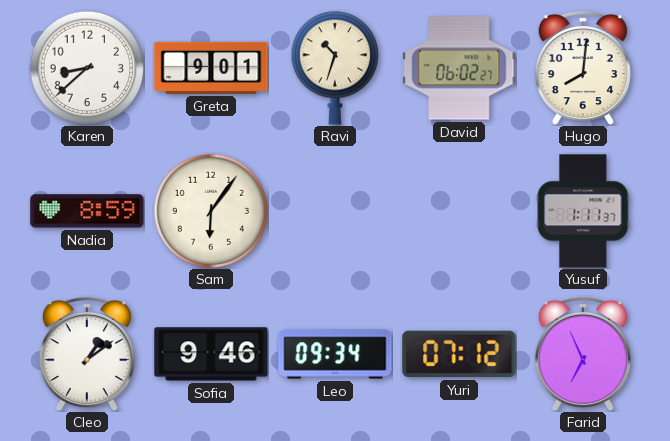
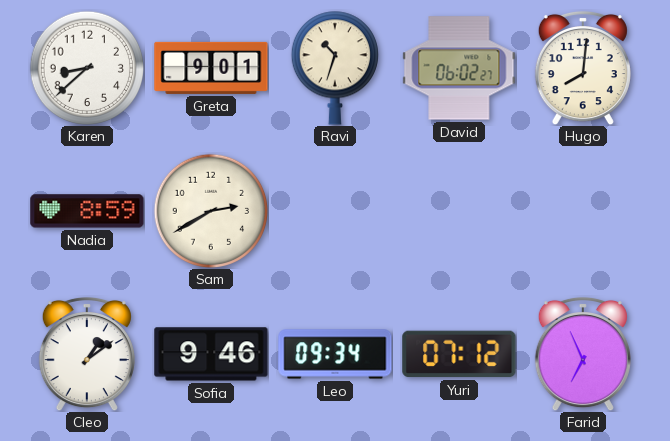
Sam: 6:06 -> 2:40
Yusuf: 1:11 -> none
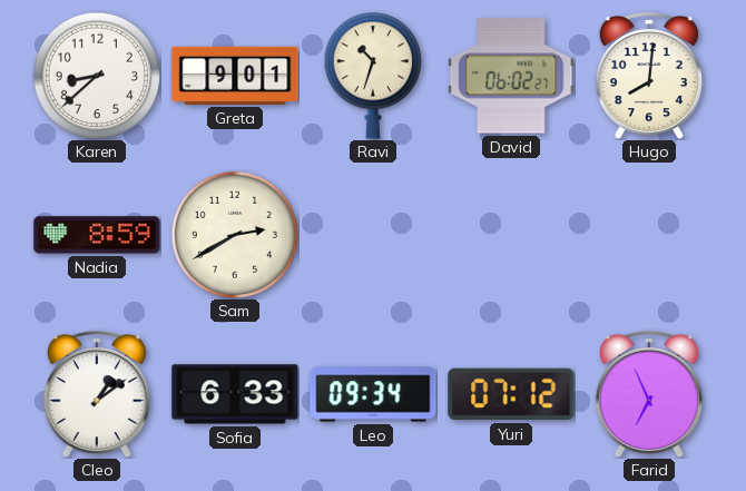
Sofia: 9:46 -> 6:33
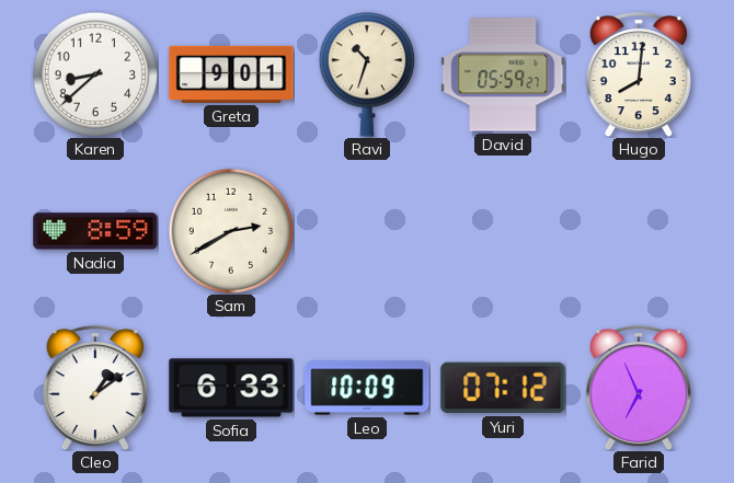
David: 06:02 -> 05:59
Leo: 09:34 -> 10:09
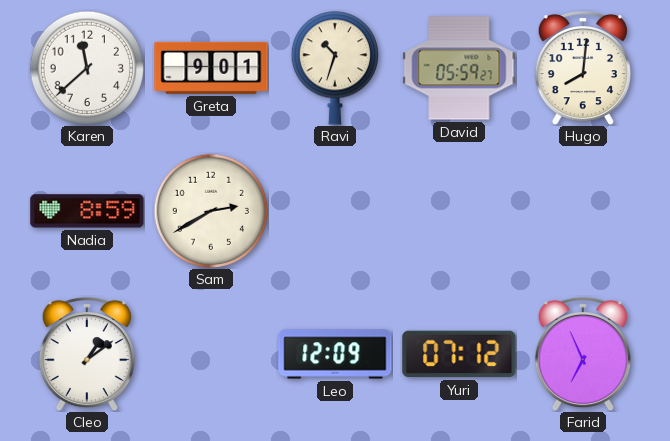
Karen: 8:38 -> 11:38
Sofia: 6:33 -> none
Leo: 10:09 -> 12:09
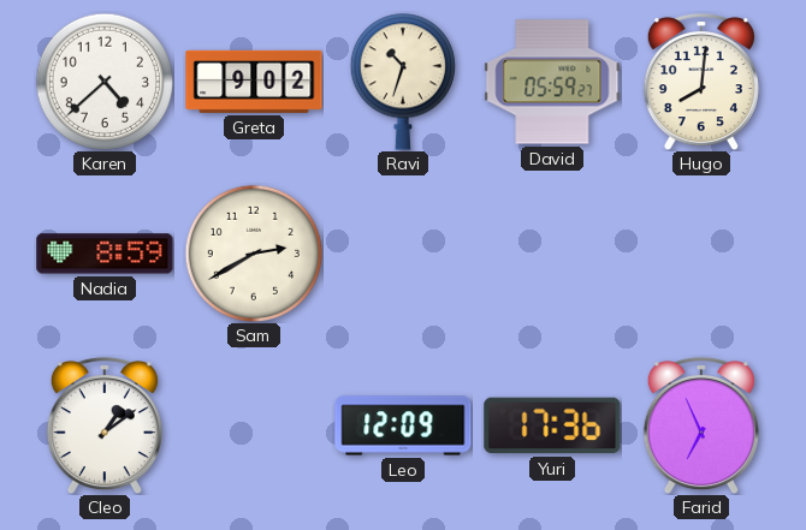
Karen: 11:38 -> 4:38
Greta: 9:01 -> 9:02
Yuri: 07:12 -> 17:36
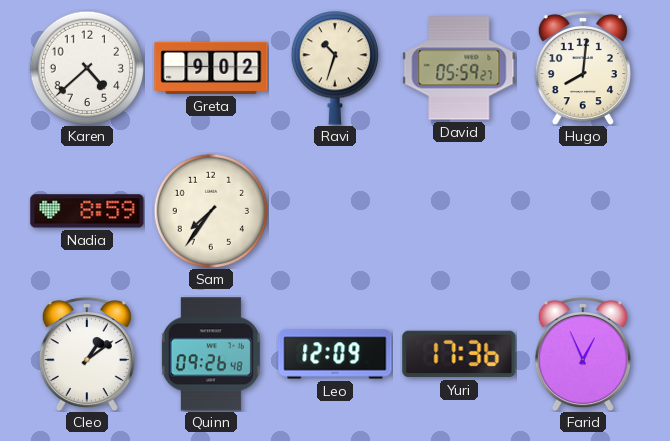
Sam: 2:40 -> 7:36
Quinn: none -> 09:26
Farid: 6:56 -> 12:56
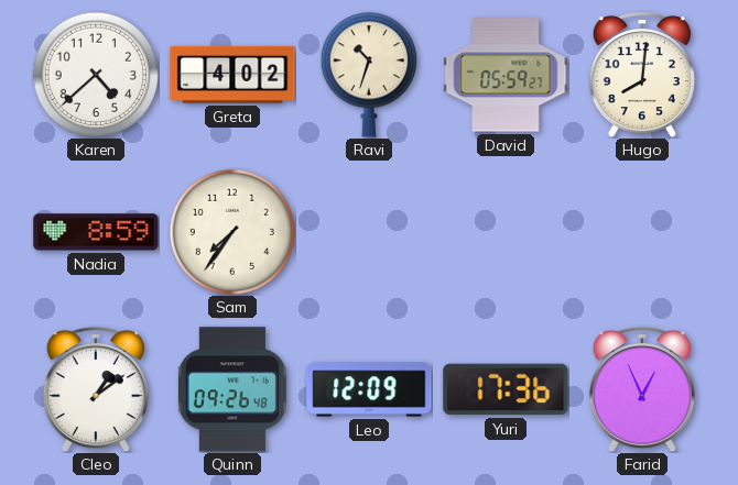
Greta: 9:02 -> 4:02
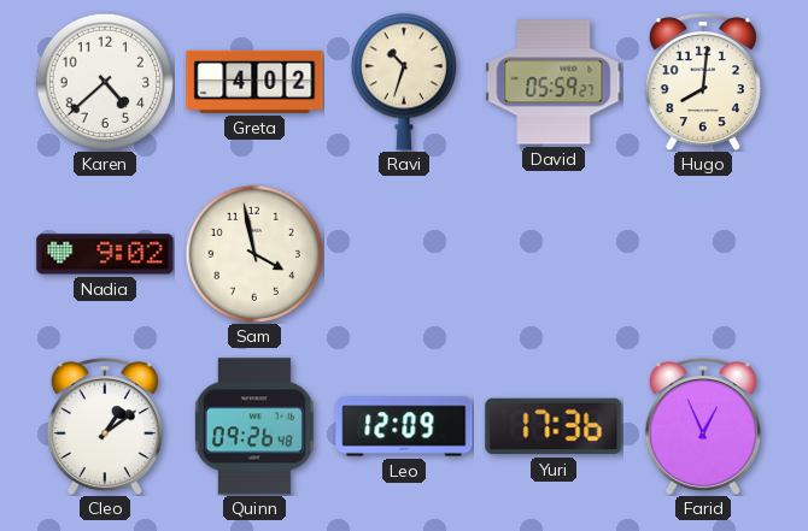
Nadia: 8:59 -> 9:02
Sam: 7:36 -> 3:58
